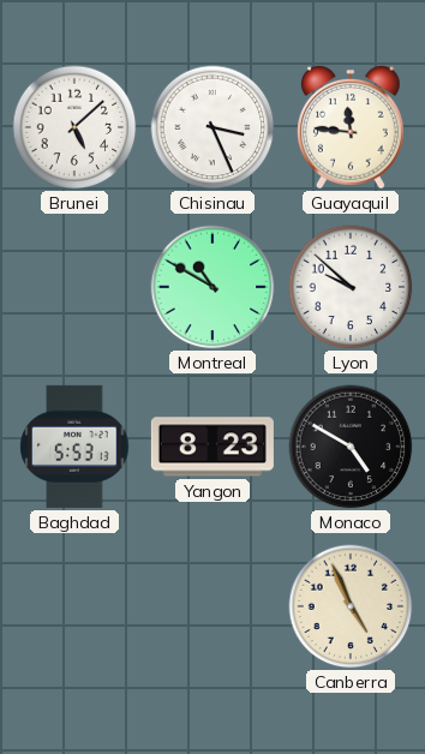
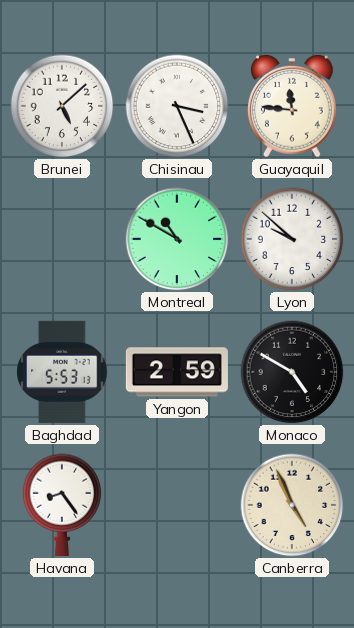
Yangon: 8:23 -> 2:59
Havana: none -> 8:24
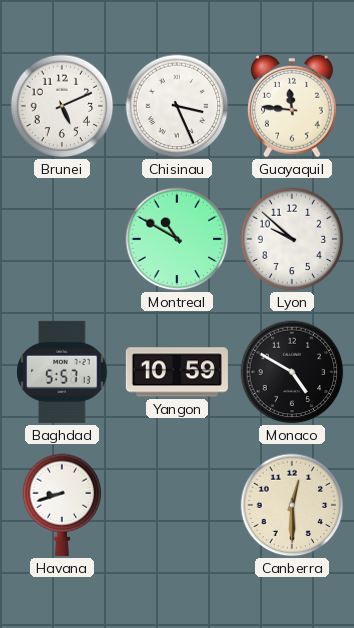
Brunei: 5:08 -> 5:11
Baghdad: 5:53 -> 5:57
Yangon: 2:59 -> 10:59
Havana: 8:24 -> 8:42
Canberra: 4:56 -> 12:30
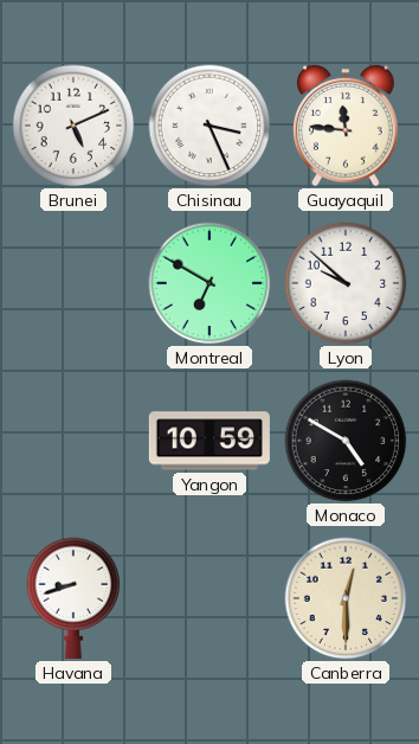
Montreal: 10:50 -> 6:50
Baghdad: 5:57 -> none
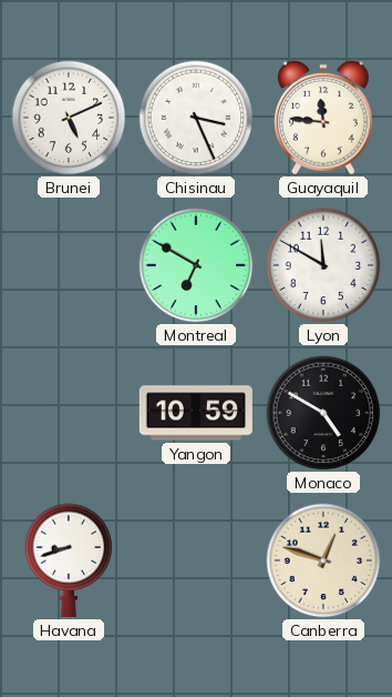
Lyon: 9:52 -> 11:50
Canberra: 12:30 -> 12:48
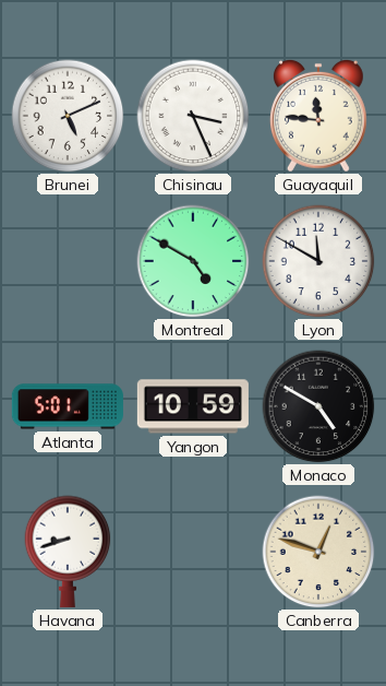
Montreal: 6:50 -> 4:50
Atlanta: none -> 5:01
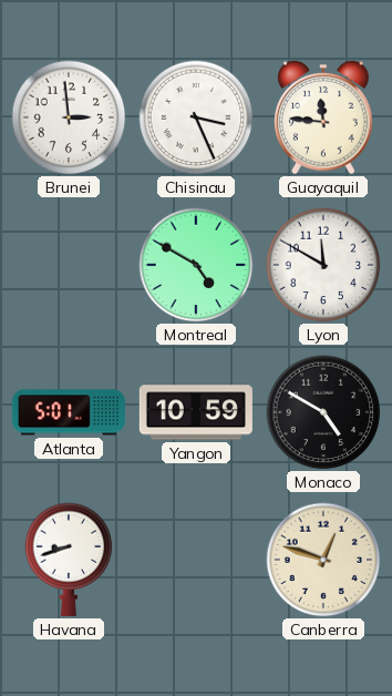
Brunei: 5:11 -> 2:59
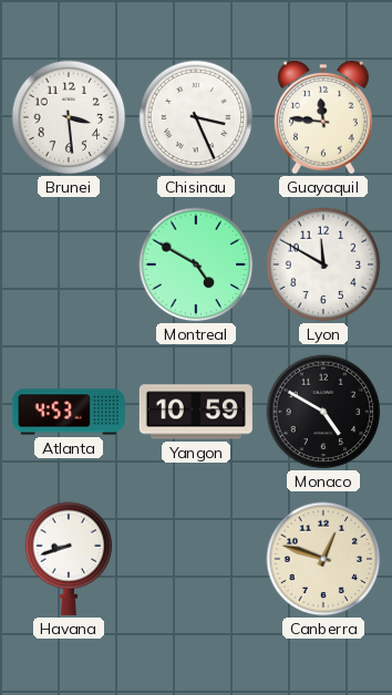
Brunei: 2:59 -> 3:29
Atlanta: 5:01 -> 4:53
